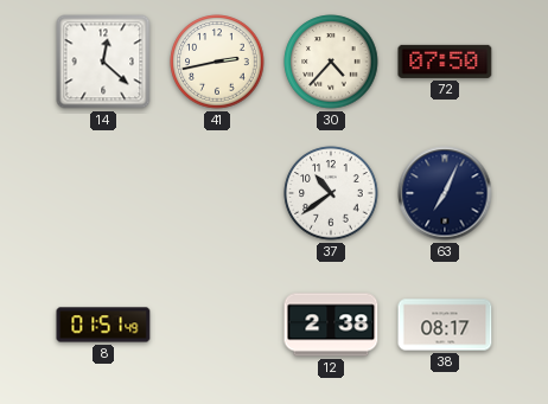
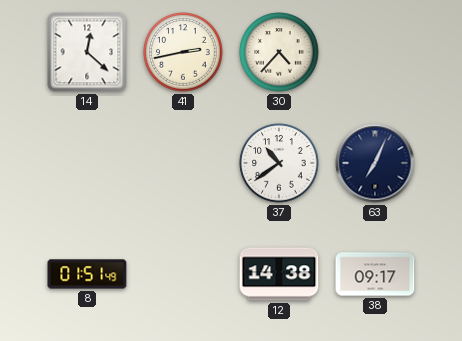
72: 07:50 -> none
12: 2:38 -> 14:38
38: 08:17 -> 09:17
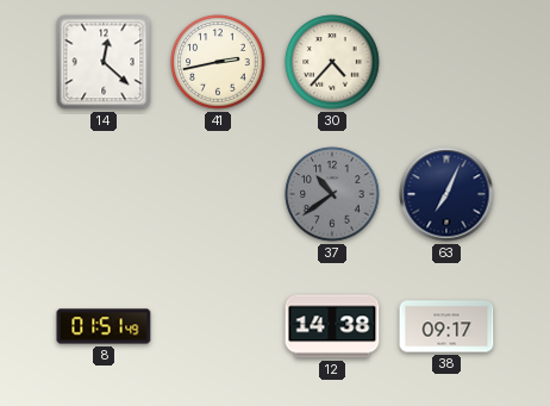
37 dial: white -> grey
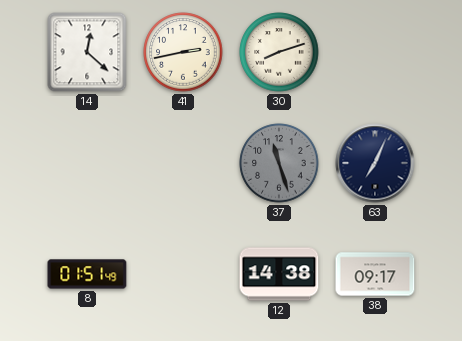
30: 4:37 -> 8:12
37: 10:39 -> 11:27
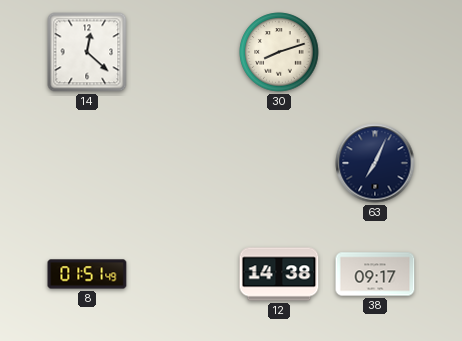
41: 2:43 -> none
37: 11:27 -> none
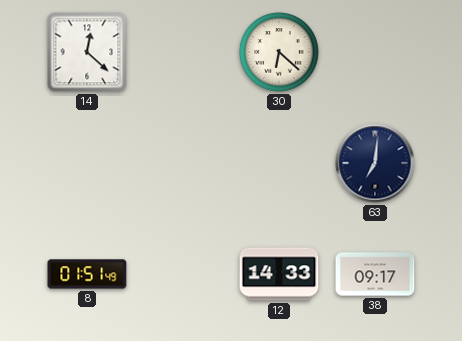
30: 8:12 -> 6:22
63: 7:04 -> 7:01
12: 14:38 -> 14:33
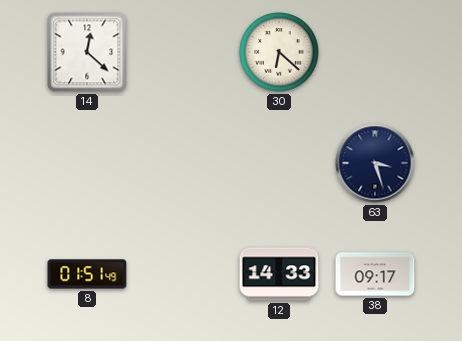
63: 7:01 -> 3:27
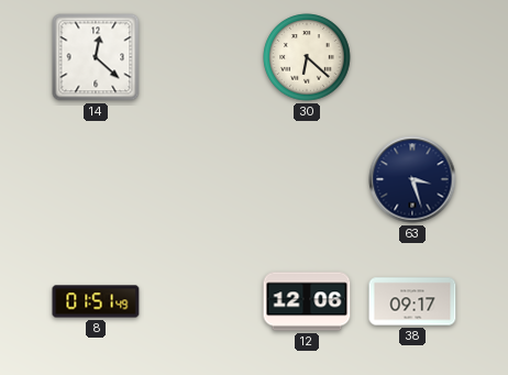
12: 14:33 -> 12:06
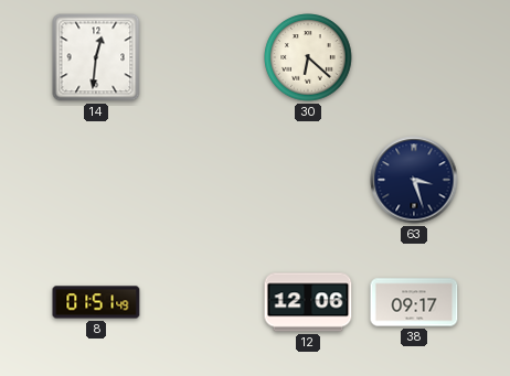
14: 12:22 -> 12:31
